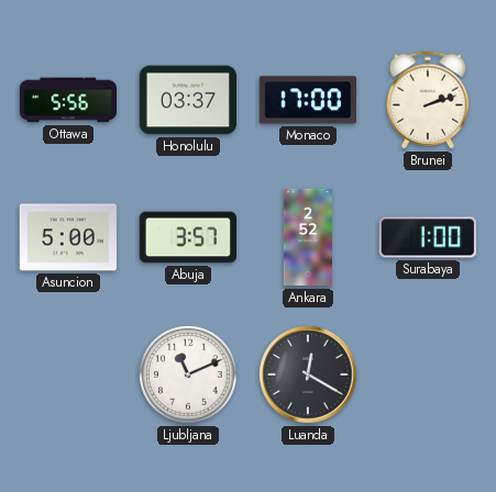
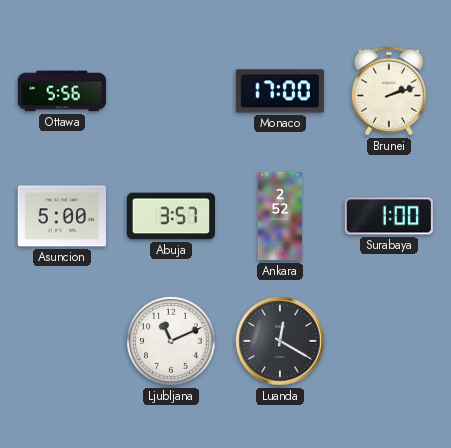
Honolulu: 03:37 -> none
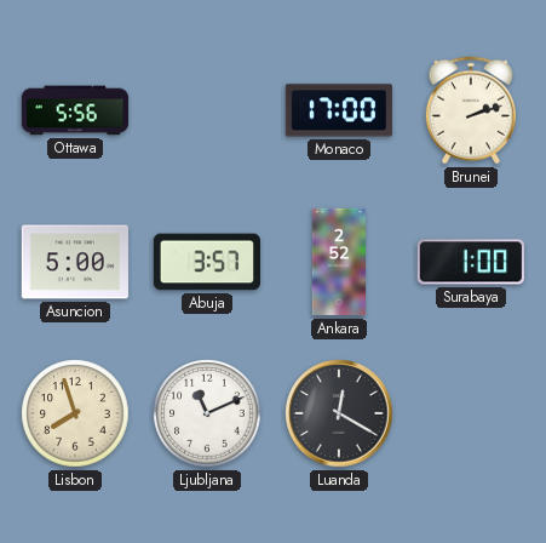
Lisbon: none -> 7:57
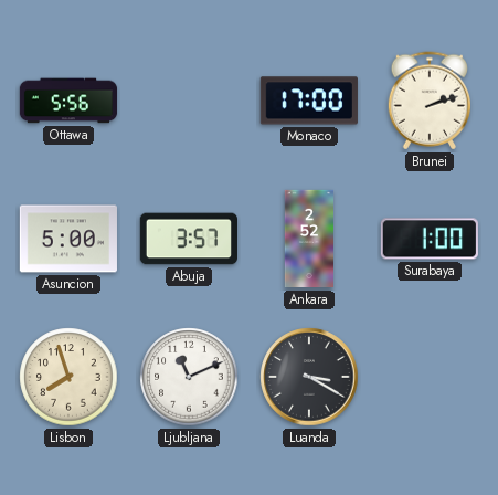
Luanda: 12:20 -> 3:20
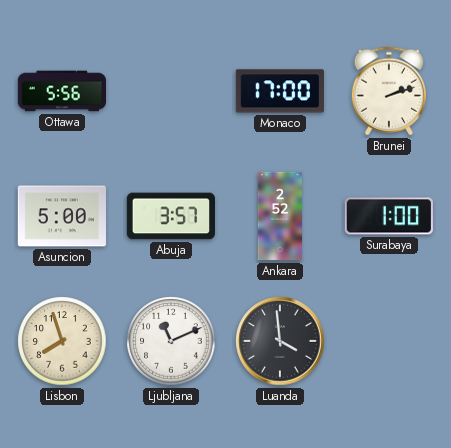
Luanda: 3:20 -> 3:59
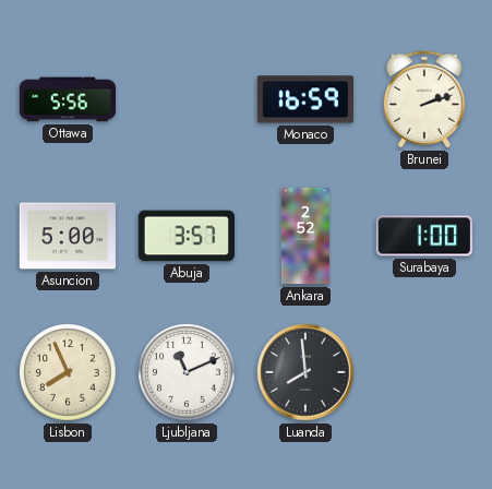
Monaco: 17:00 -> 16:59
Lisbon: 7:57 -> 7:56
Luanda: 3:59 -> 7:59
